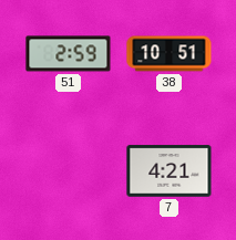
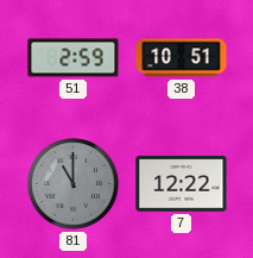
81: none -> 11:00
7: 4:21 -> 12:22
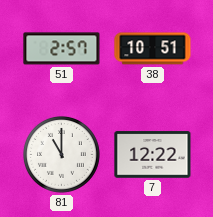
51: 2:59 -> 2:57
81 dial: grey -> white
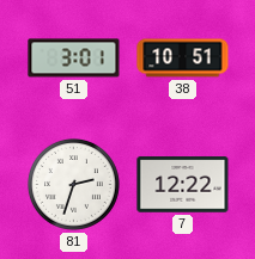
51: 2:57 -> 3:01
81: 11:00 -> 2:33
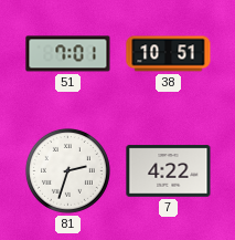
51: 3:01 -> 7:01
7: 12:22 -> 4:22
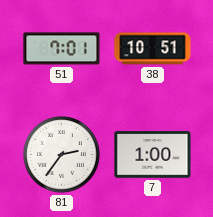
81: 2:33 -> 2:36
7: 4:22 -> 1:00
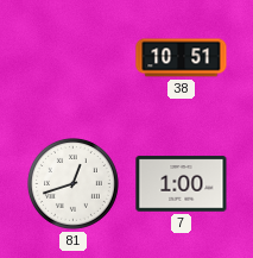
51: 7:01 -> none
81: 2:36 -> 12:42
